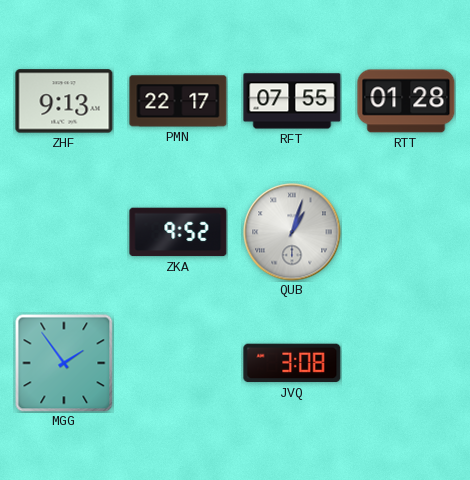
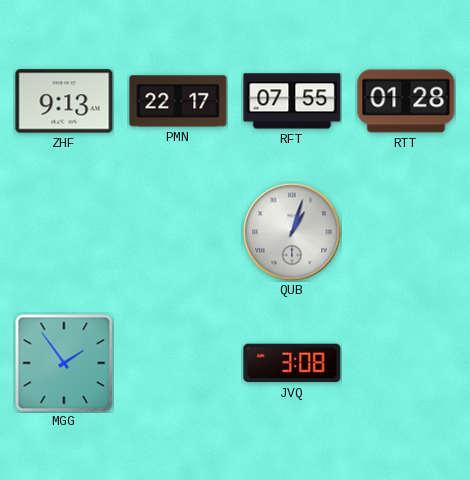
ZKA: 9:52 -> none
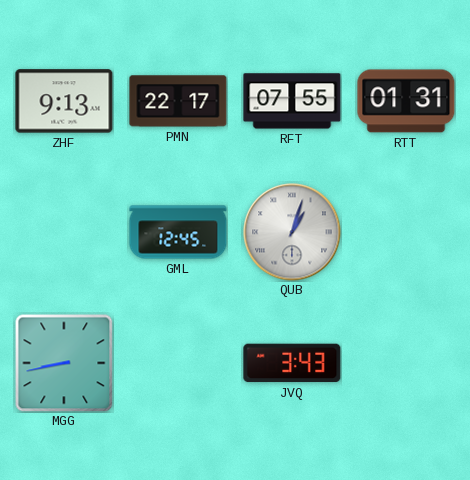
RTT: 01:28 -> 01:31
GML: none -> 12:45
MGG: 1:54 -> 8:43
JVQ: 3:08 -> 3:43
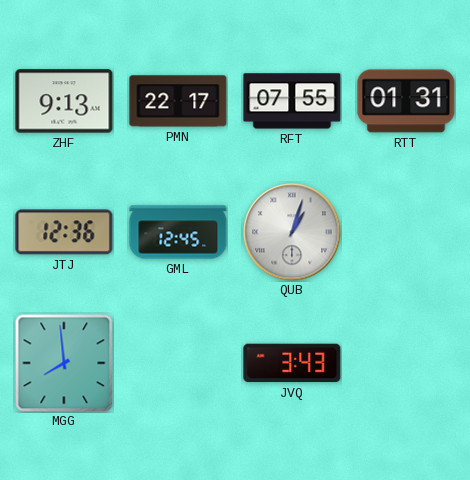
JTJ: none -> 12:36
MGG: 8:43 -> 7:59
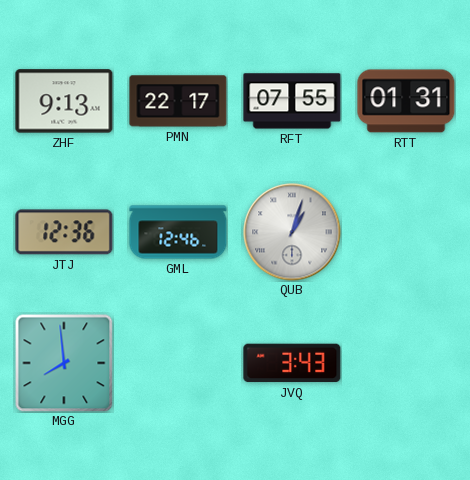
GML: 12:45 -> 12:46
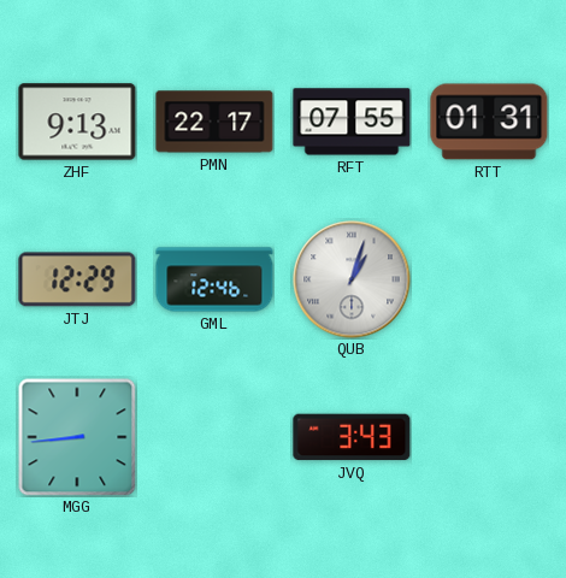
JTJ: 12:36 -> 12:29
MGG: 7:59 -> 8:44
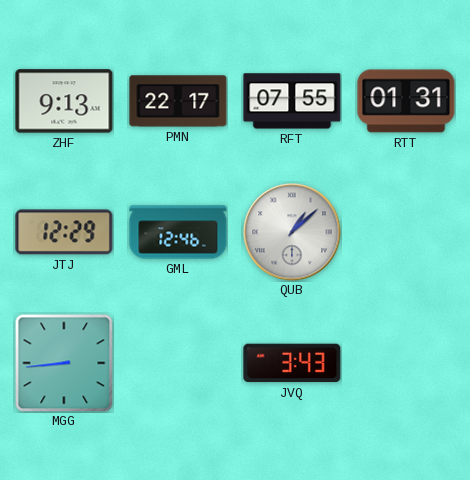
QUB: 1:03 -> 1:08
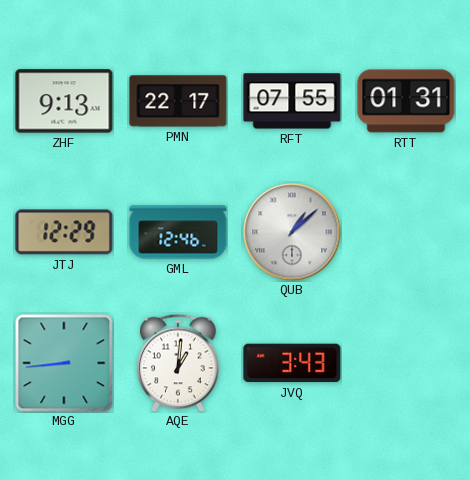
AQE: none -> 1:01
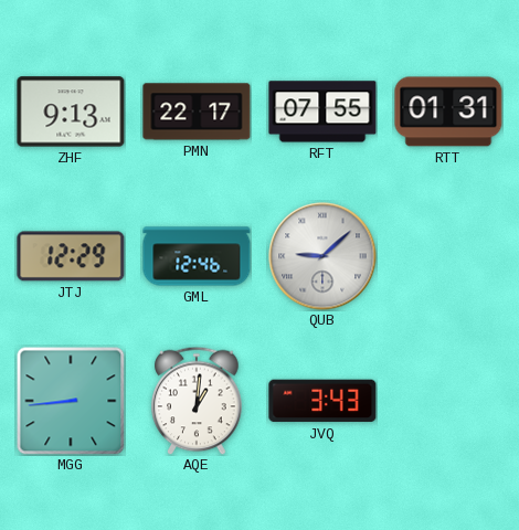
QUB: 1:08 -> 9:08
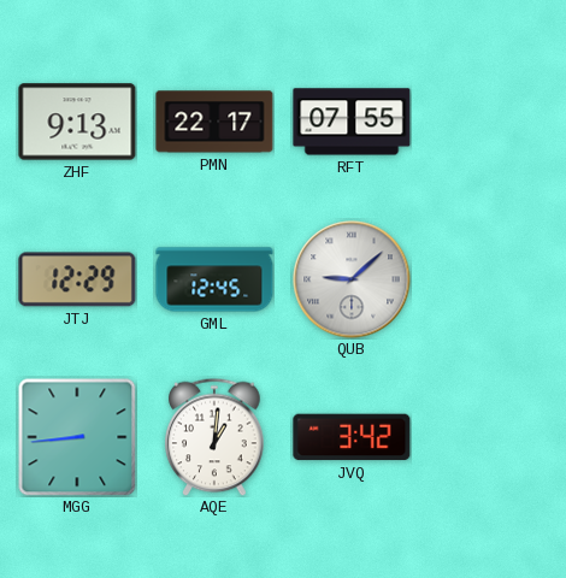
RTT: 01:31 -> none
GML: 12:46 -> 12:45
JVQ: 3:43 -> 3:42
